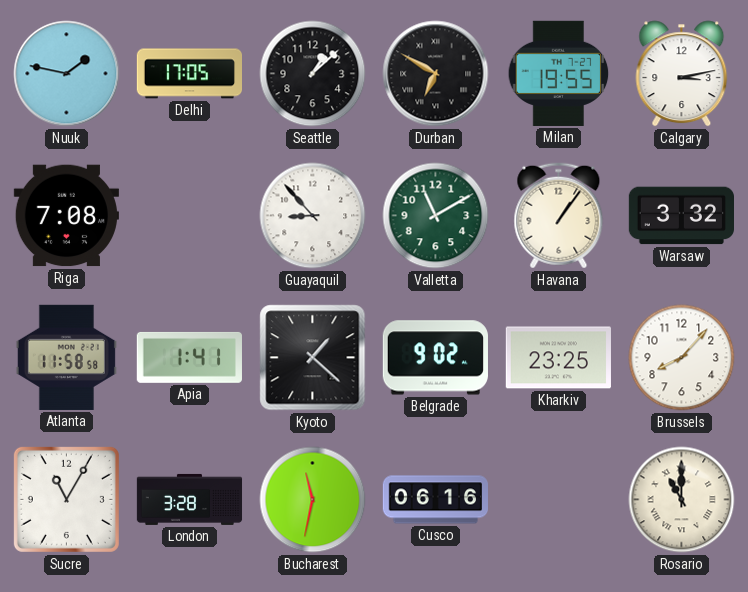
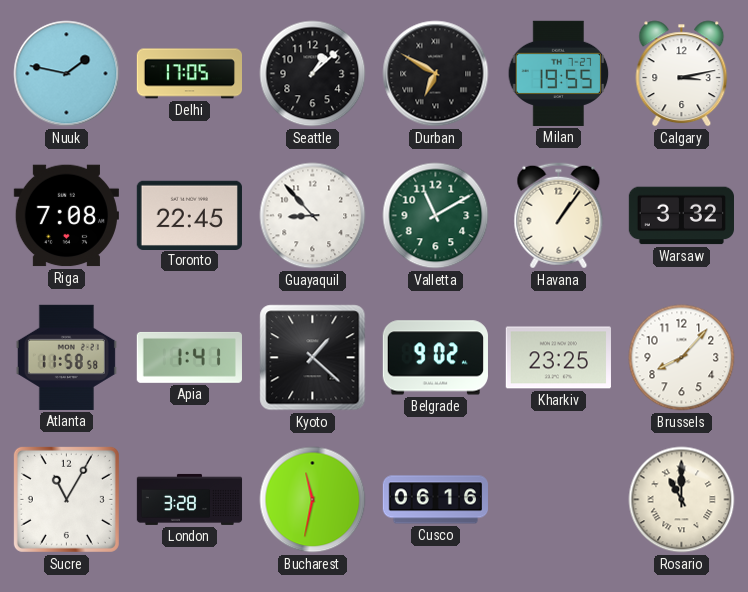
Toronto: none -> 22:45
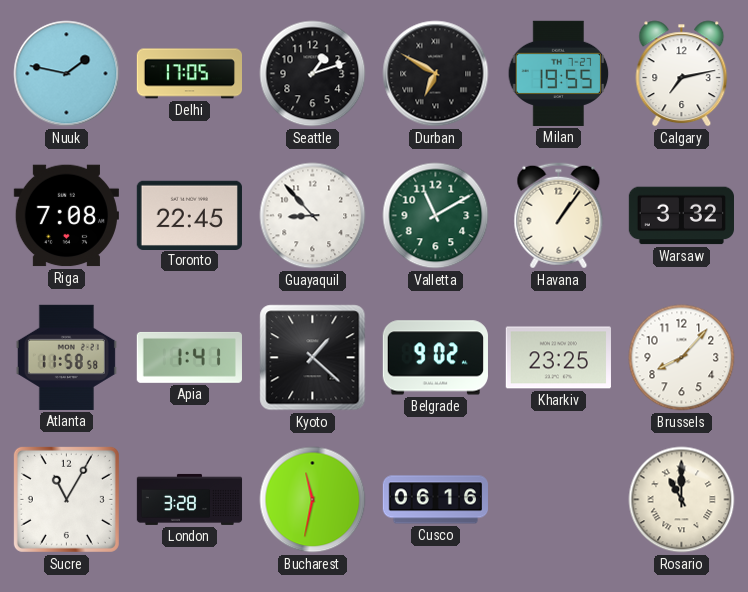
Seattle: 1:08 -> 1:12
Calgary: 3:13 -> 7:13
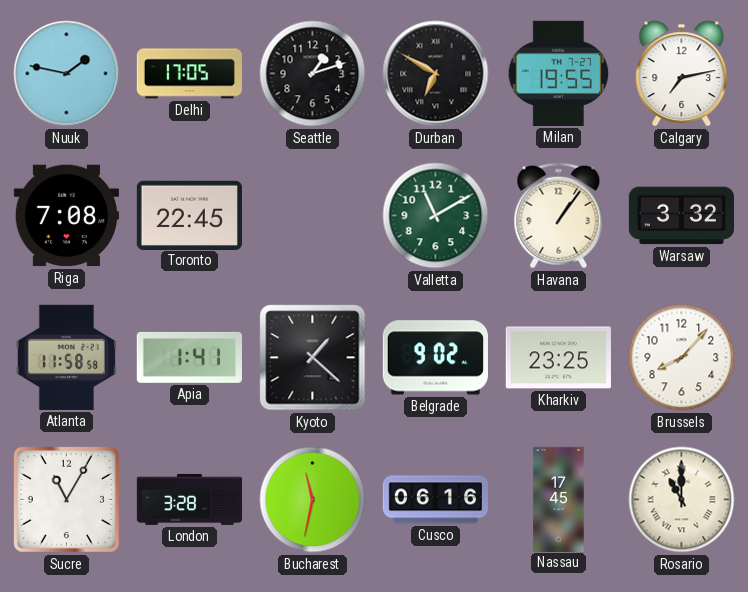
Guayaquil: 8:53 -> none
Nassau: none -> 17:45
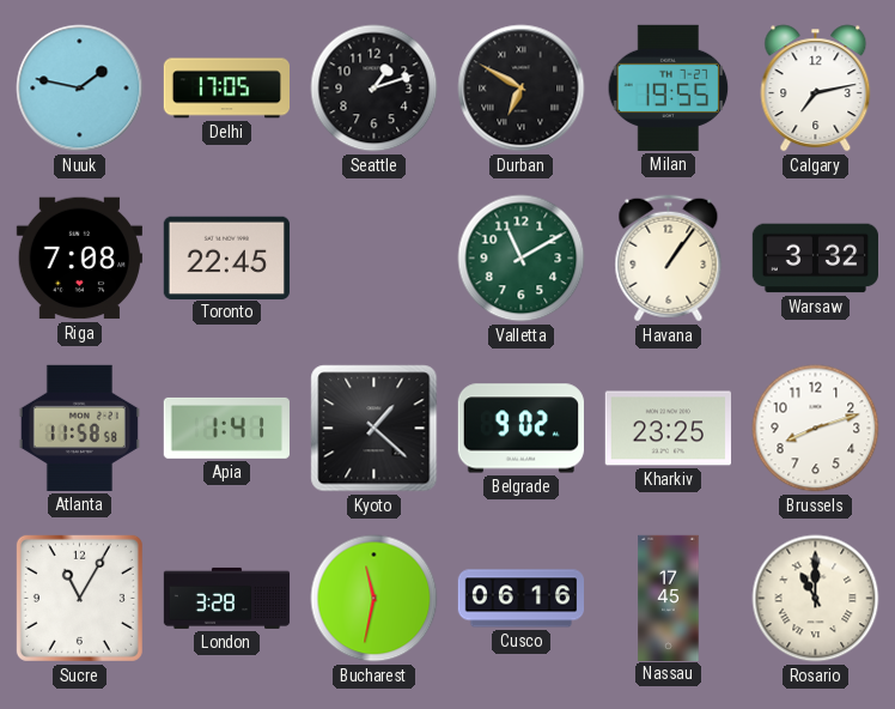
Brussels: 8:07 -> 8:12
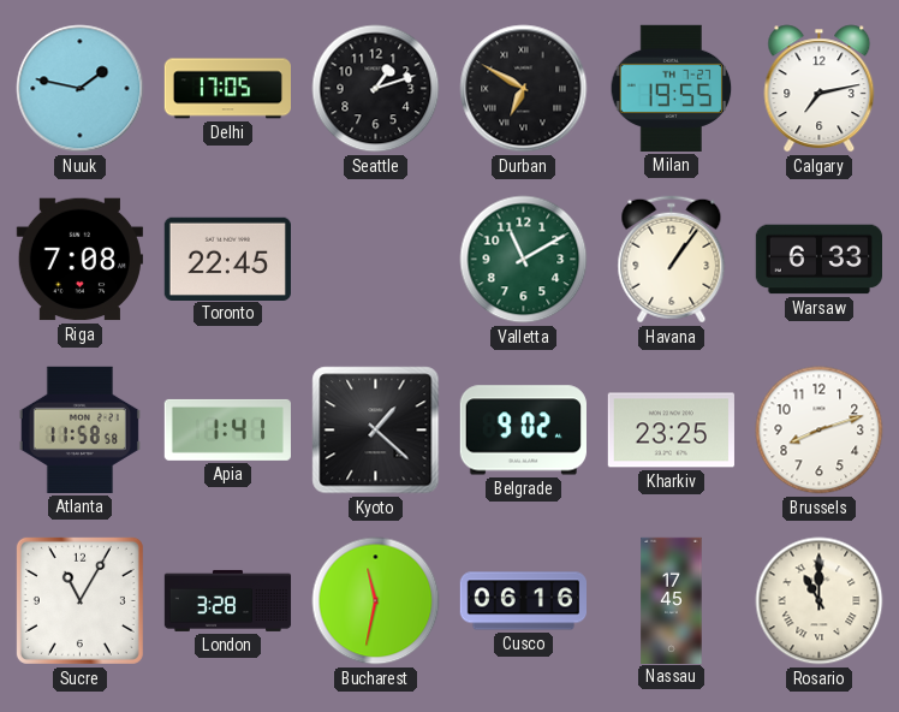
Warsaw: 3:32 -> 6:33
